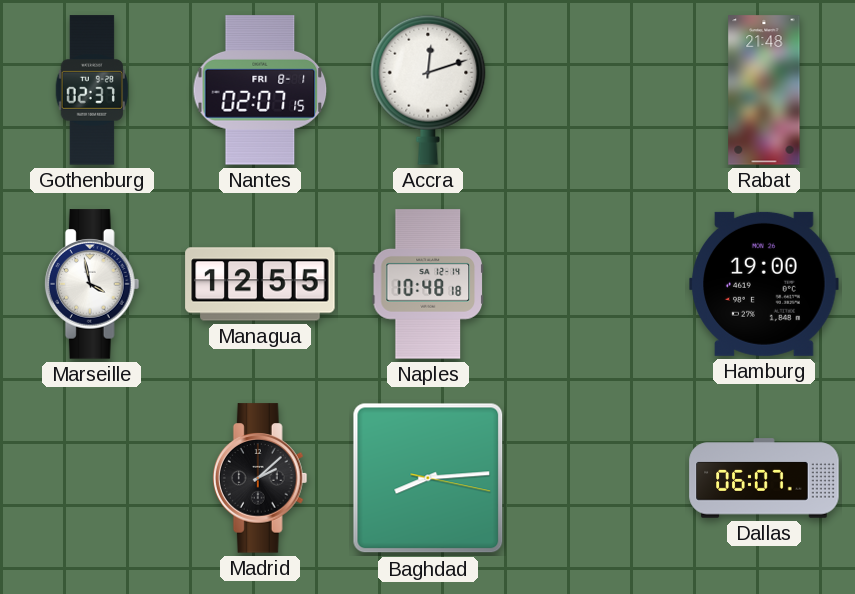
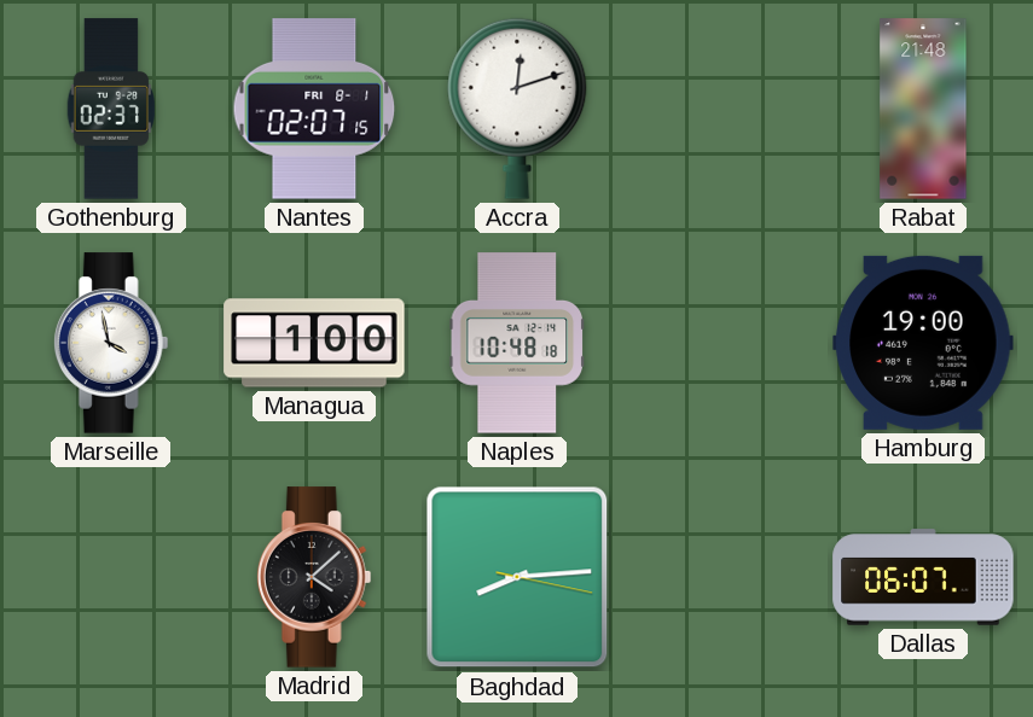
Managua: 12:55 -> 1:00
Madrid: 2:08 -> 4:08
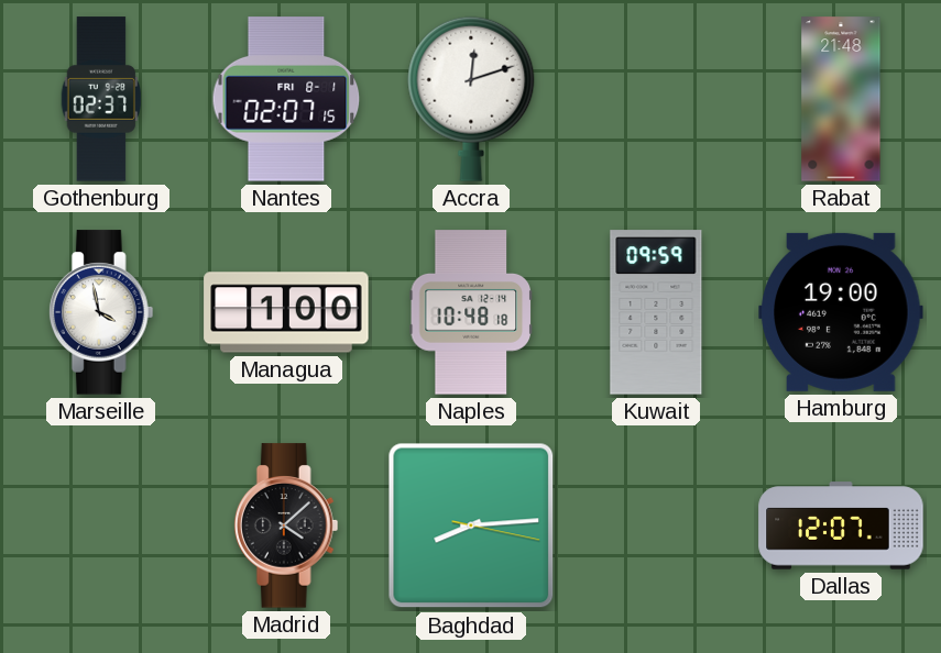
Kuwait: none -> 09:59
Dallas: 06:07 -> 12:07
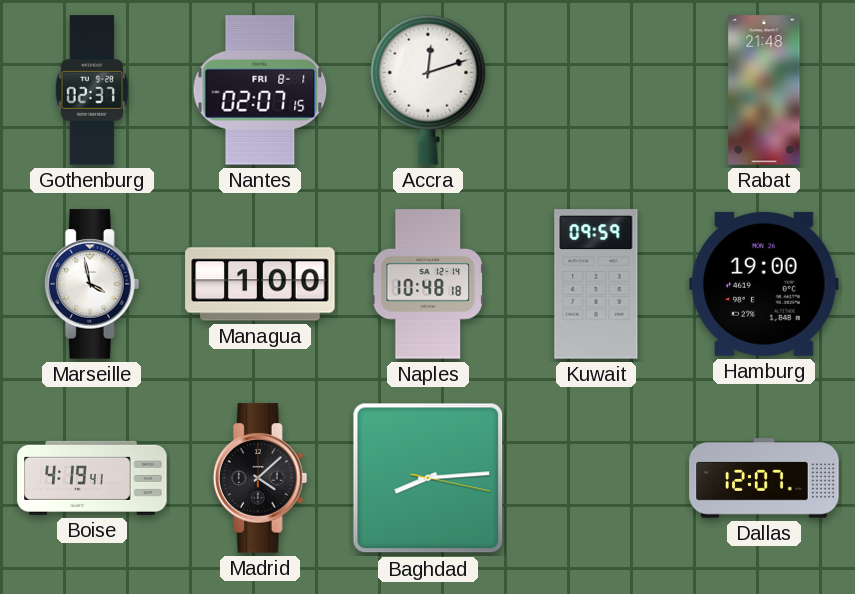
Boise: none -> 4:19
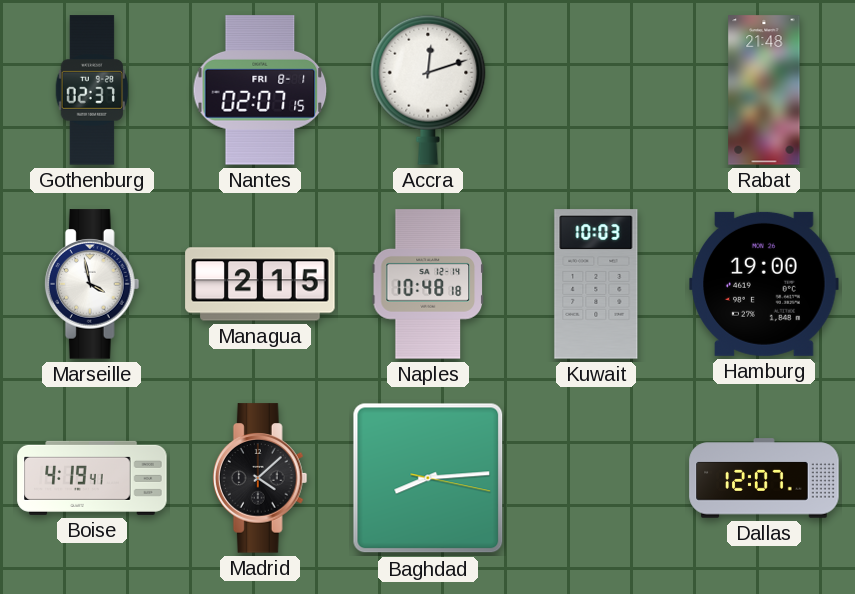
Managua: 1:00 -> 2:15
Kuwait: 09:59 -> 10:03
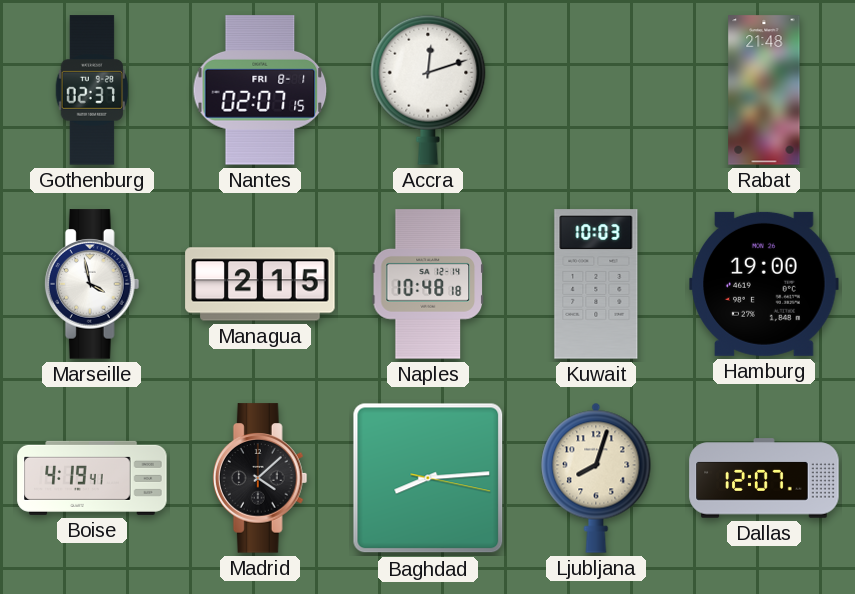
Ljubljana: none -> 8:03
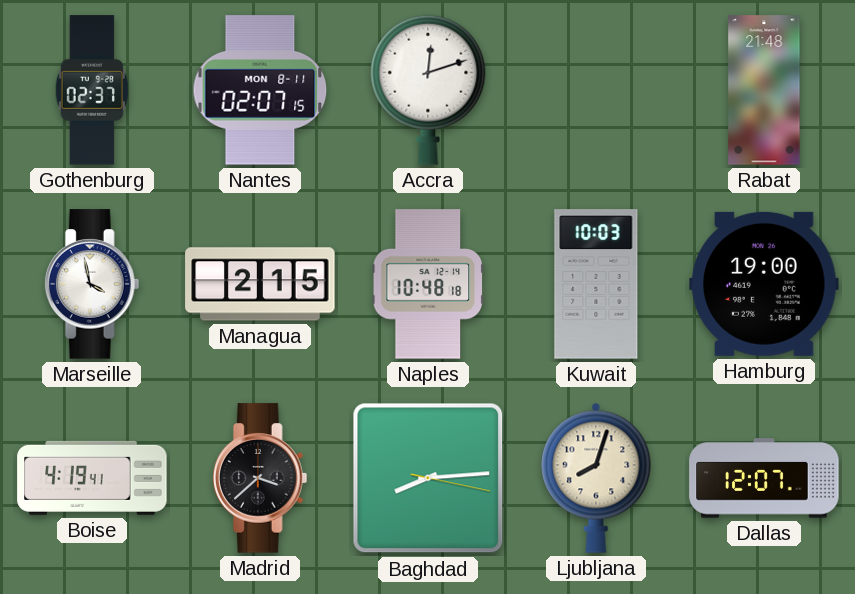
Nantes date: FRI 8-1 -> MON 8-11
Madrid: 4:08 -> 3:38
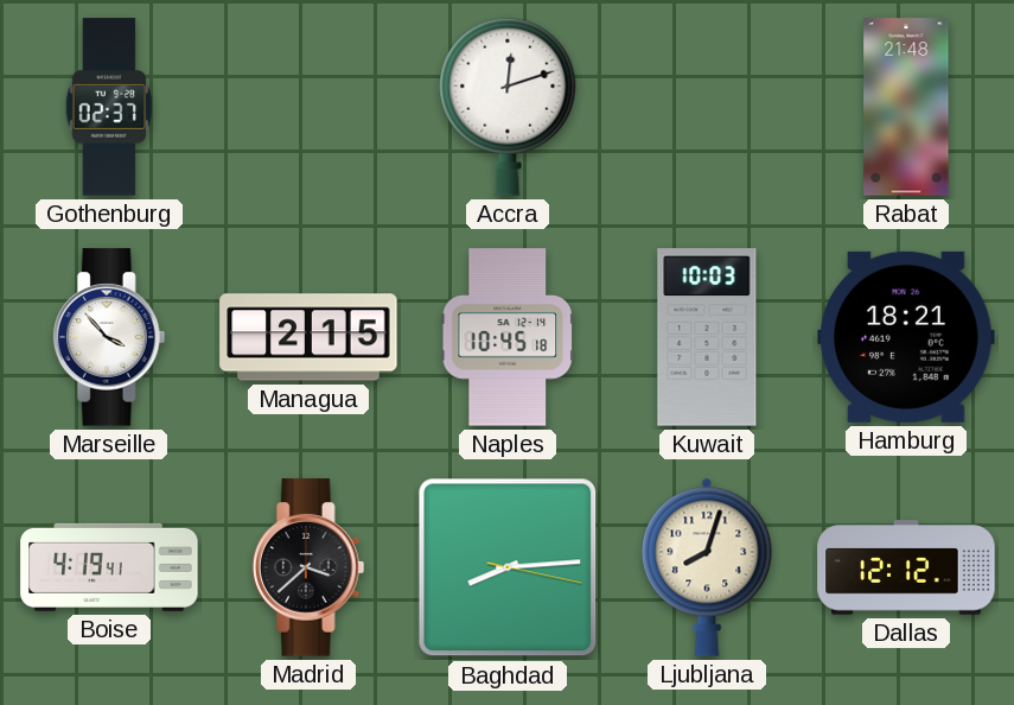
Nantes: 02:07 -> none
Marseille: 3:58 -> 3:53
Naples: 10:48 -> 10:45
Hamburg: 19:00 -> 18:21
Dallas: 12:07 -> 12:12
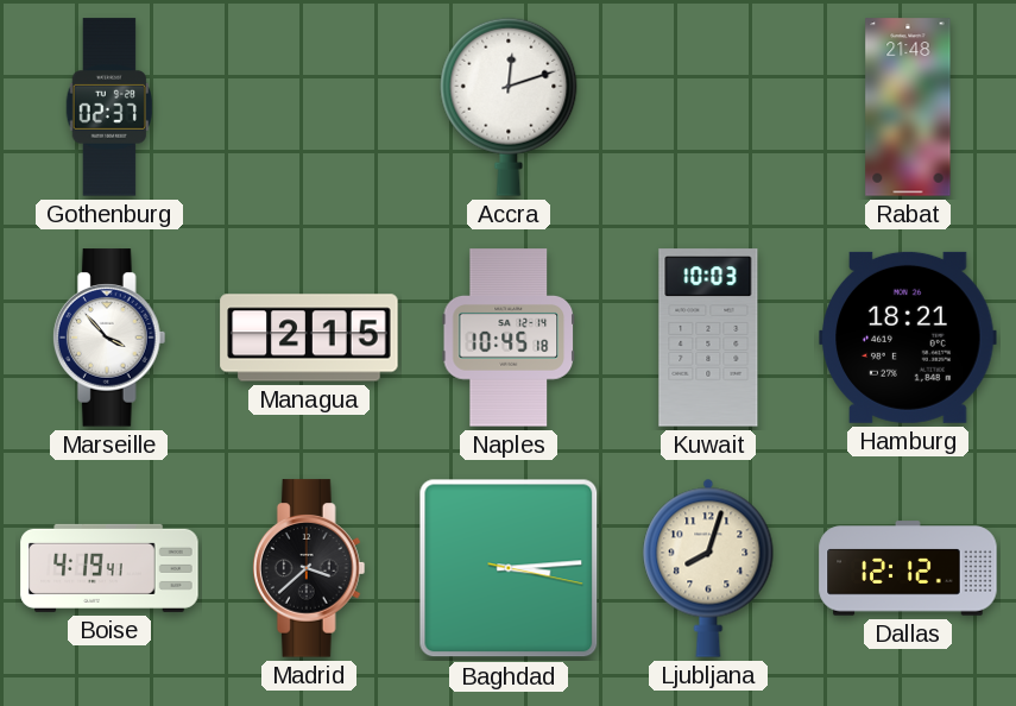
Baghdad: 8:14 -> 3:14
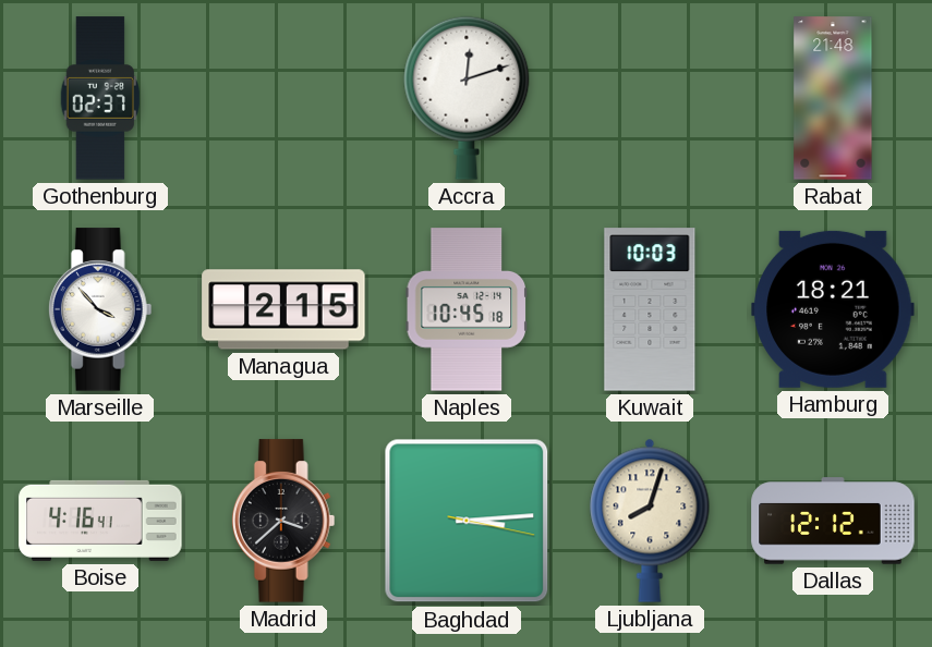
Boise: 4:19 -> 4:16
